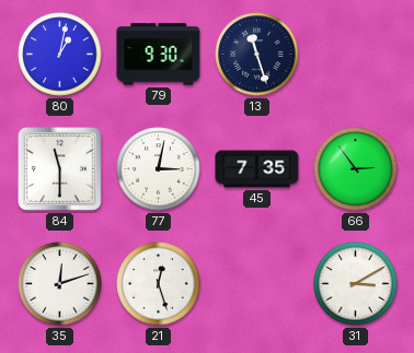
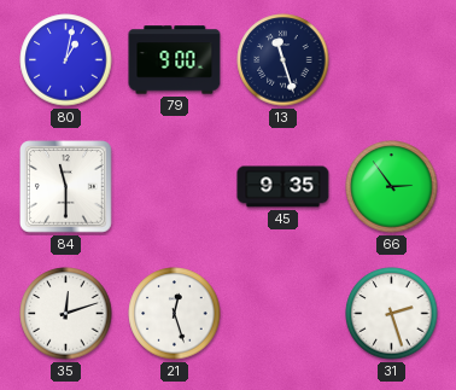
79: 9:30 -> 9:00
77: 3:02 -> none
45: 7:35 -> 9:35
31: 3:10 -> 2:27
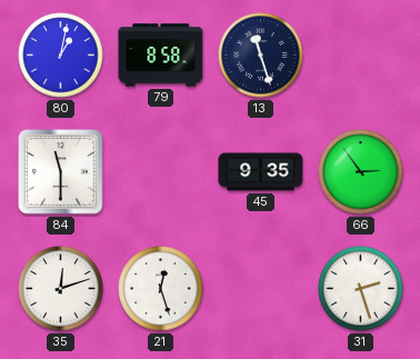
79: 9:00 -> 8:58
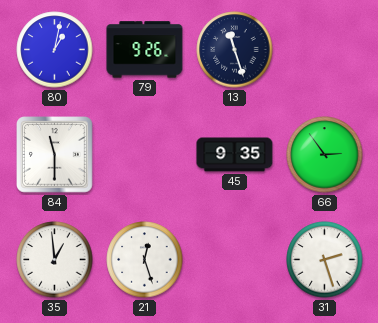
79: 8:58 -> 9:26
35: 12:12 -> 12:59
